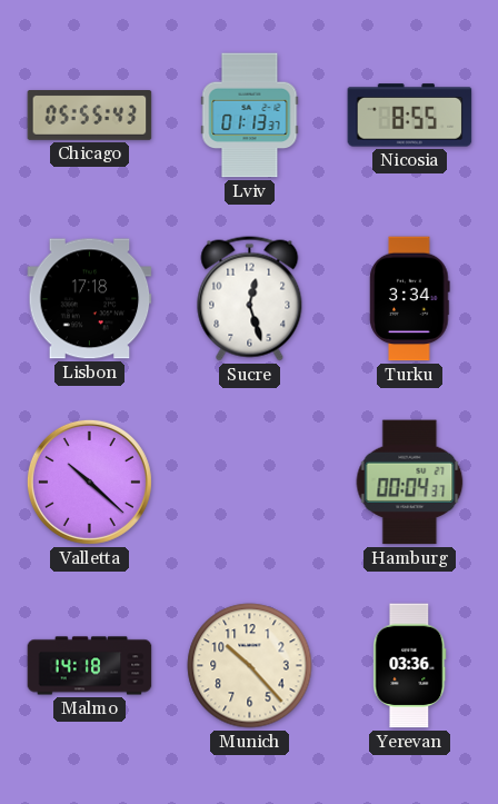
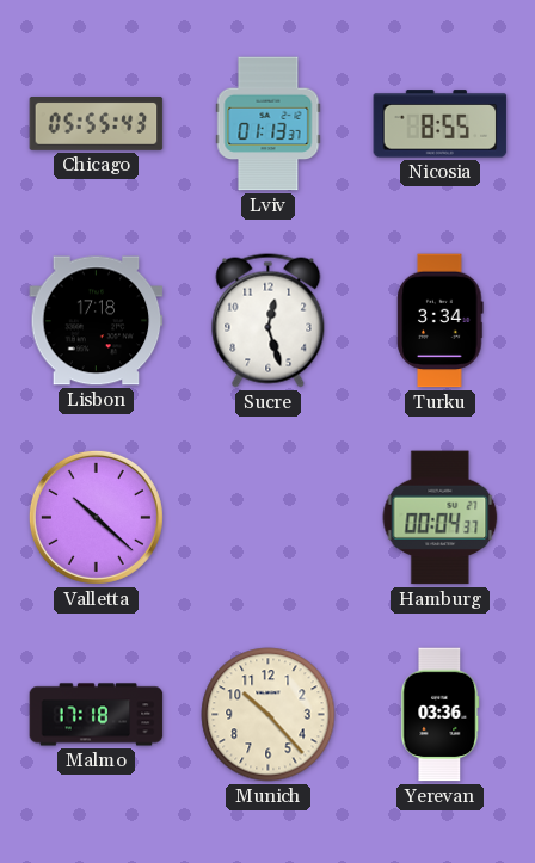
Malmo: 14:18 -> 17:18
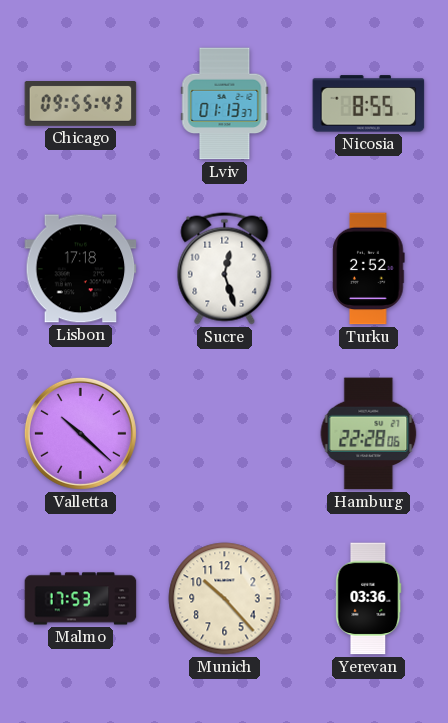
Chicago: 05:55 -> 09:55
Turku: 3:34 -> 2:52
Hamburg: 00:04 -> 22:28
Malmo: 17:18 -> 17:53
